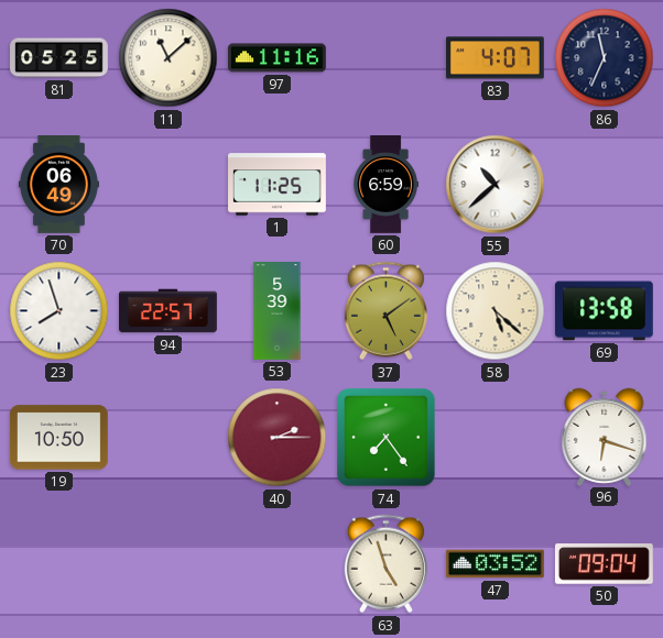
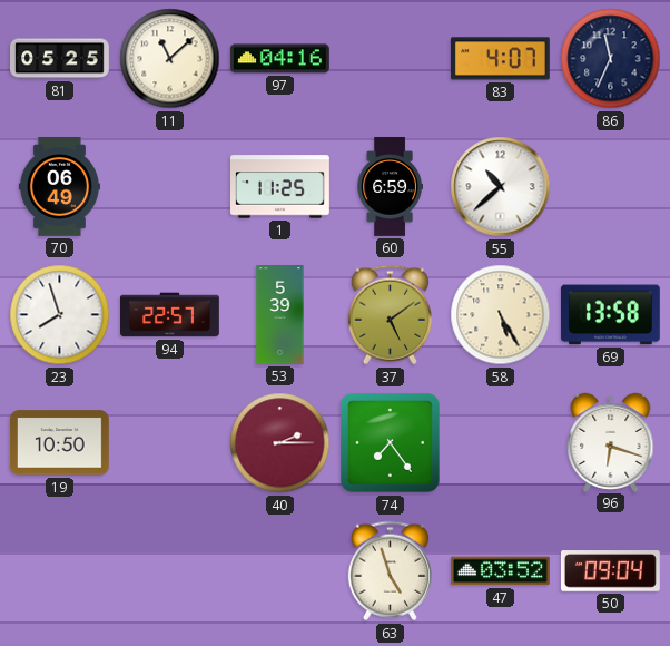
97: 11:16 -> 04:16
58: 5:22 -> 5:25
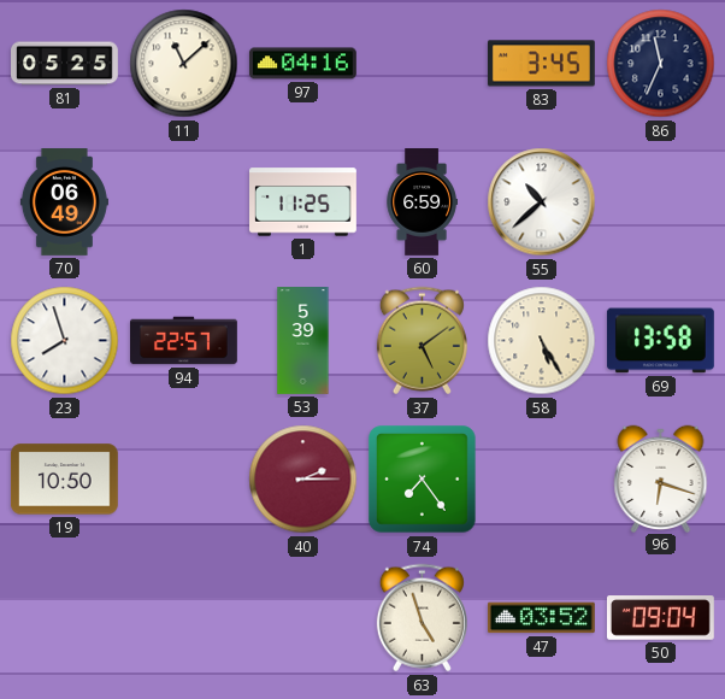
83: 4:07 -> 3:45
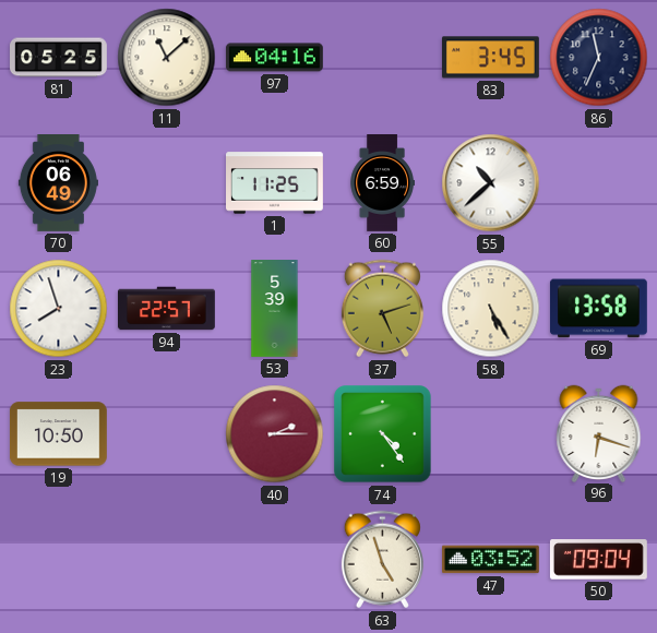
37: 5:09 -> 5:12
74: 7:24 -> 4:24
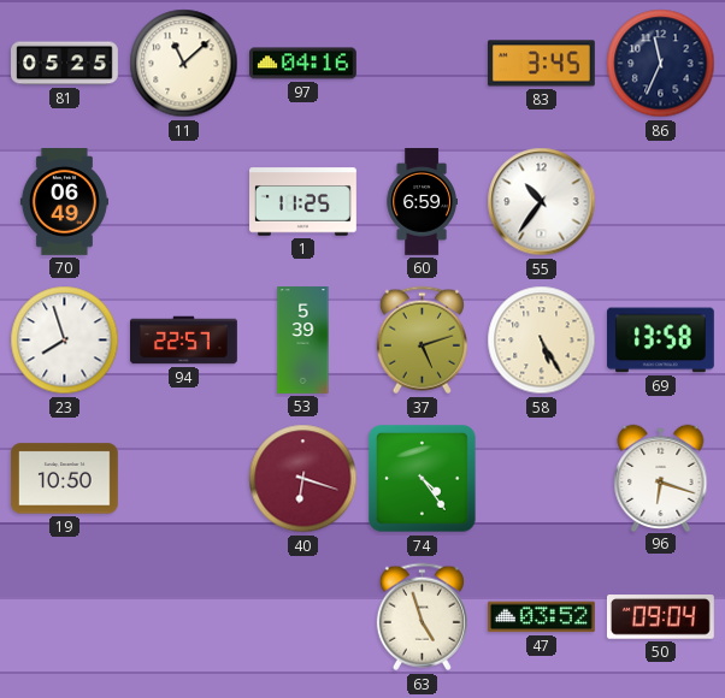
55: 10:38 -> 10:36
40: 2:15 -> 6:18
